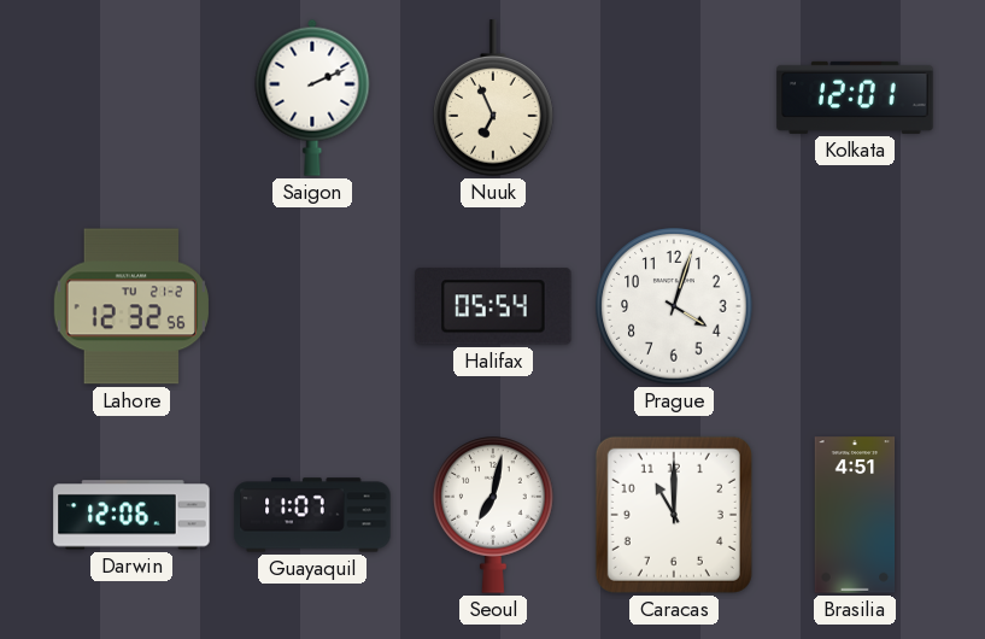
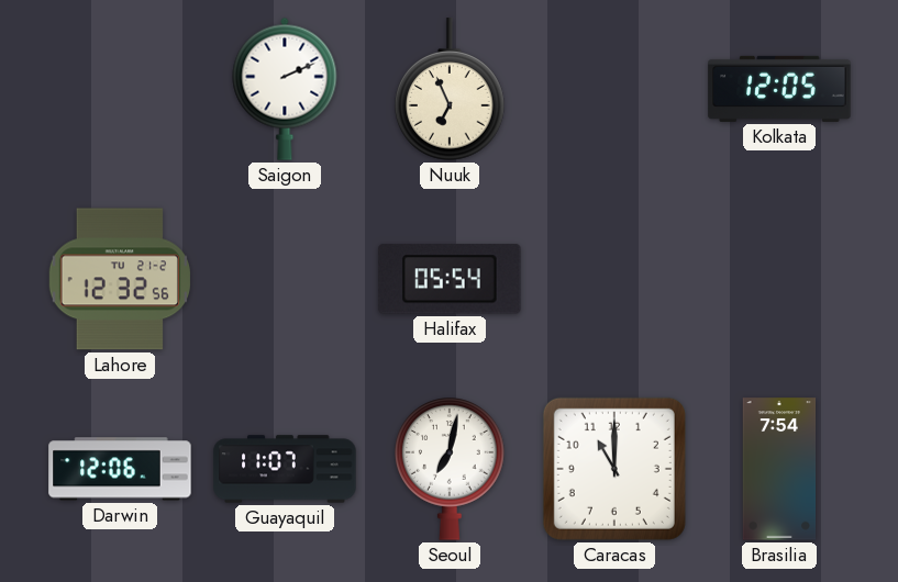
Kolkata: 12:01 -> 12:05
Prague: 4:03 -> none
Brasilia: 4:51 -> 7:54
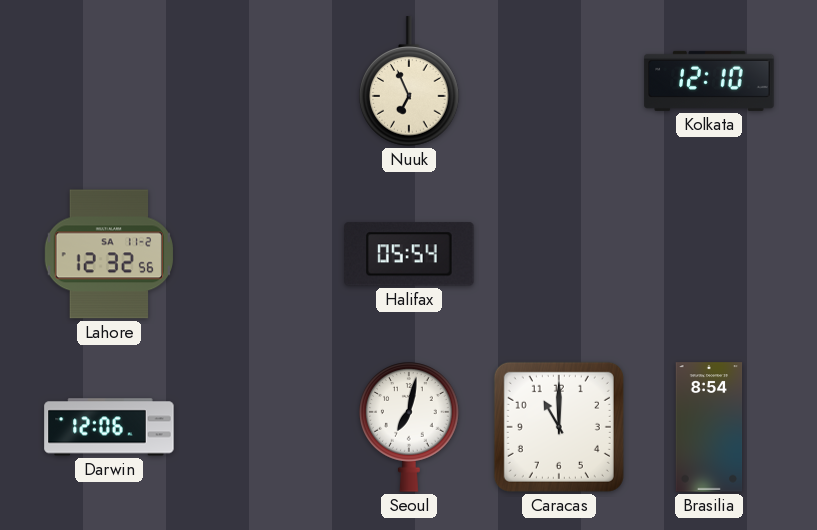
Saigon: 2:11 -> none
Kolkata: 12:05 -> 12:10
Lahore date: TU 21-2 -> SA 11-2
Guayaquil: 11:07 -> none
Brasilia: 7:54 -> 8:54
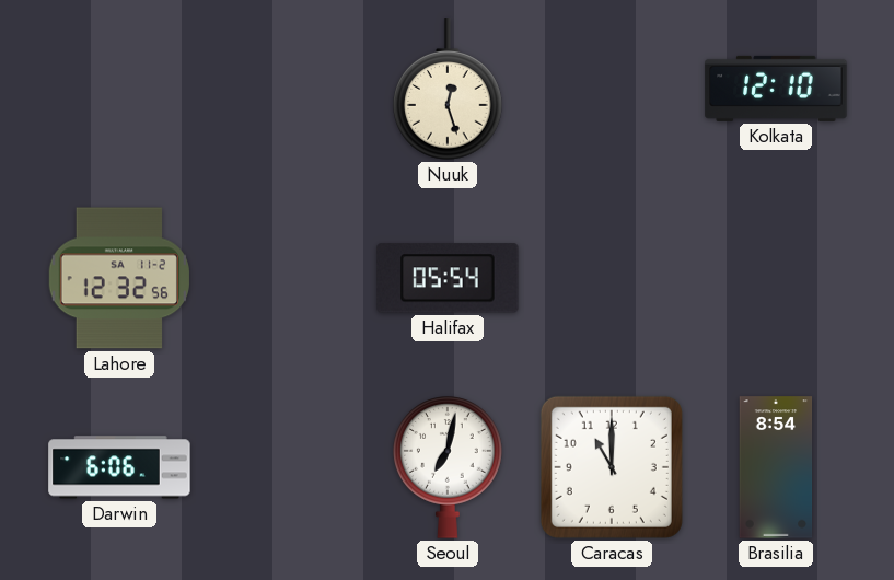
Nuuk: 6:56 -> 12:27
Darwin: 12:06 -> 6:06
